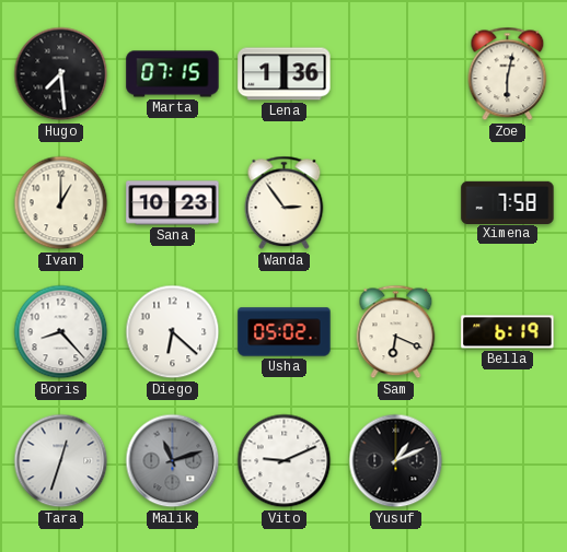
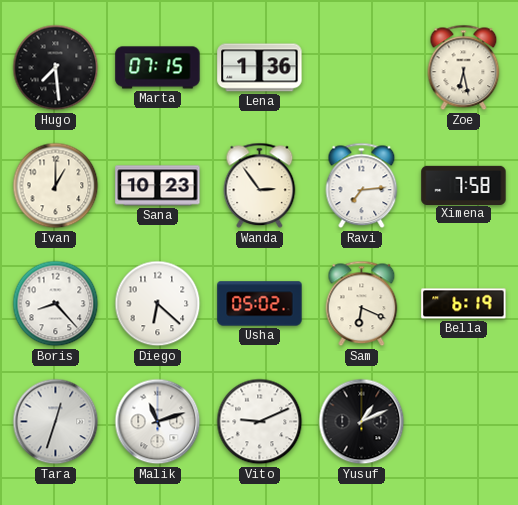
Zoe: 6:02 -> 6:28
Ravi: none -> 7:14
Malik dial: grey -> white
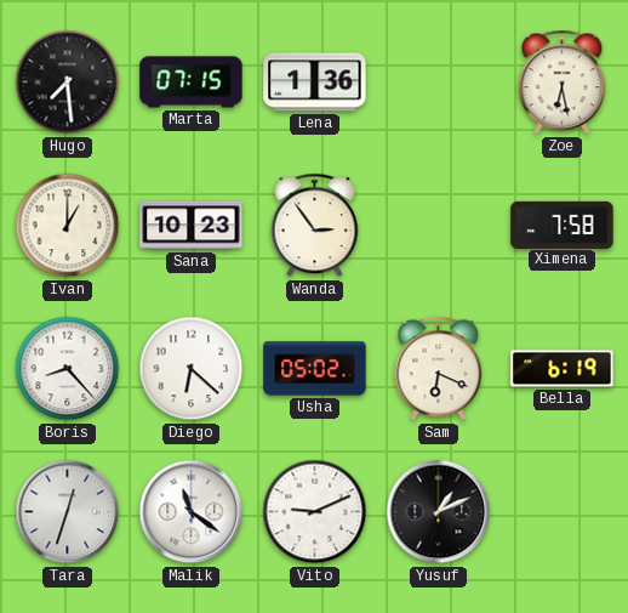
Ravi: 7:14 -> none
Malik: 11:12 -> 11:21
